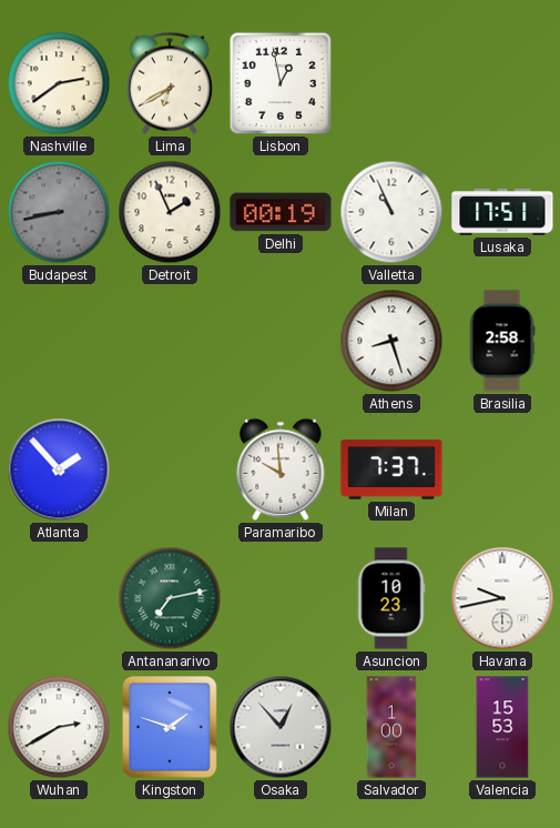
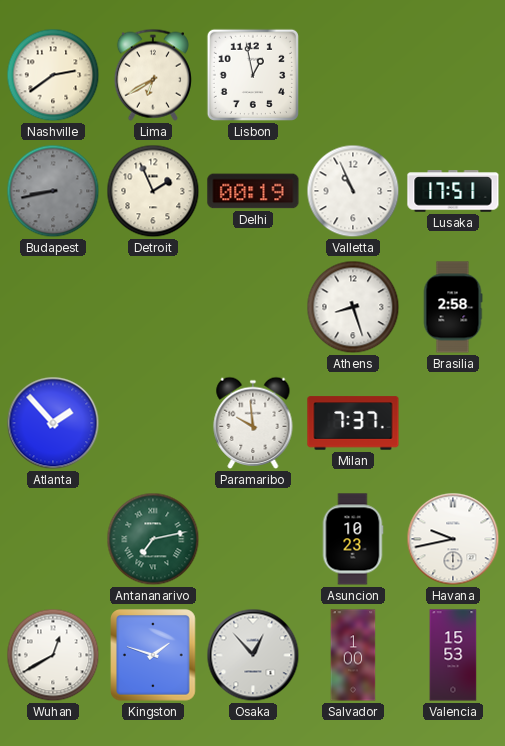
Wuhan: 2:40 -> 12:40
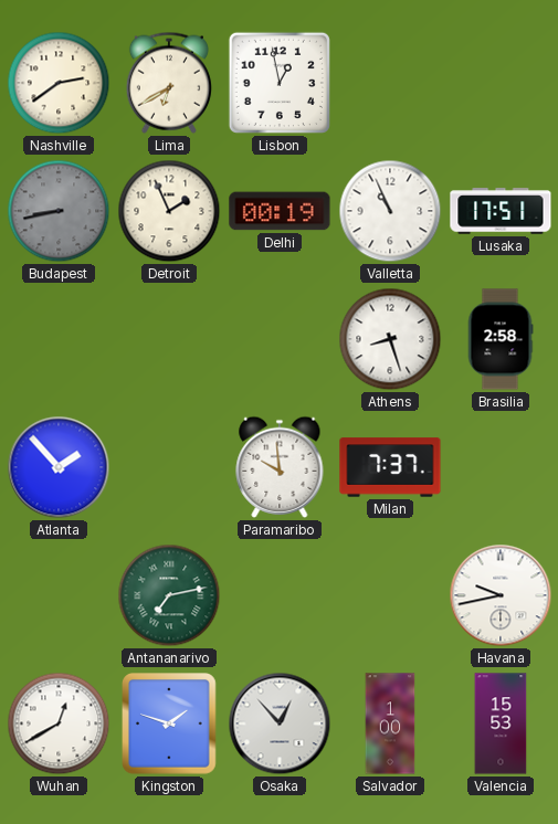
Asuncion: 10:23 -> none
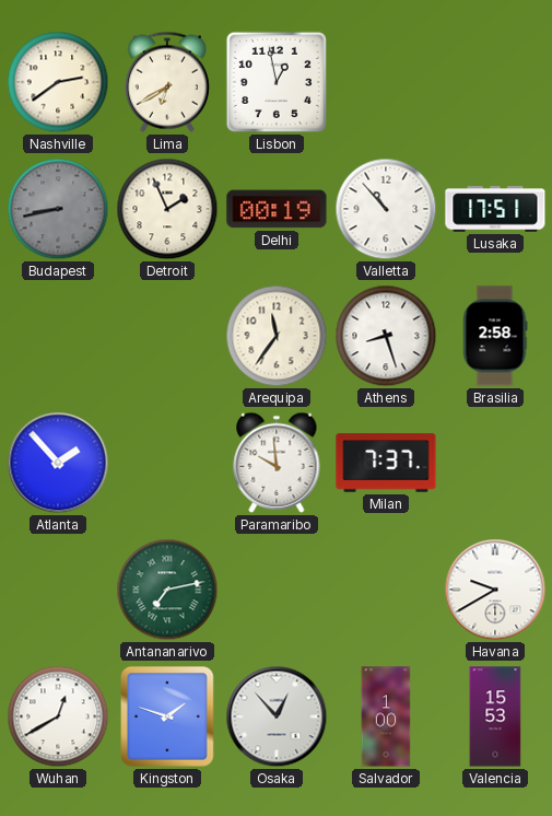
Valletta: 10:56 -> 10:53
Arequipa: none -> 11:36
Havana: 9:43 -> 9:40
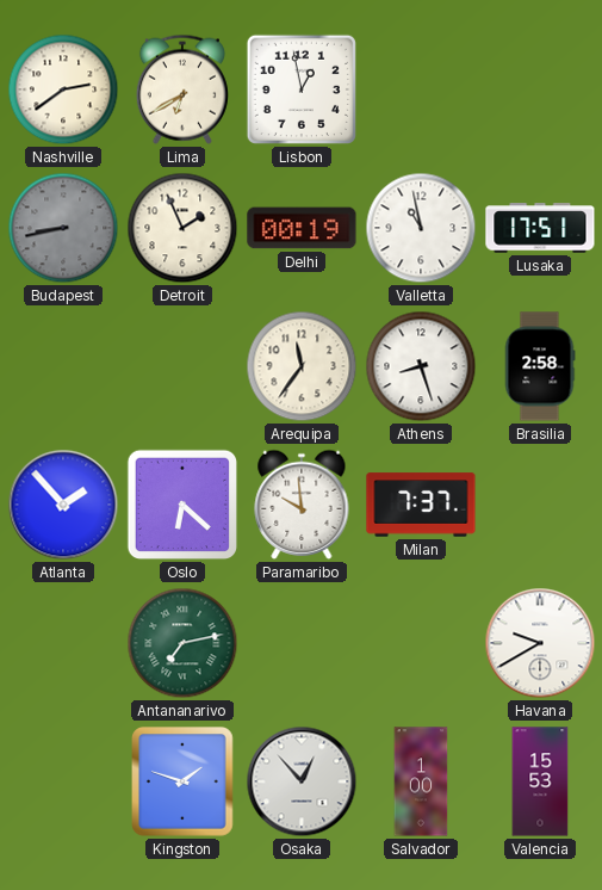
Valletta: 10:53 -> 10:58
Oslo: none -> 6:22
Wuhan: 12:40 -> none
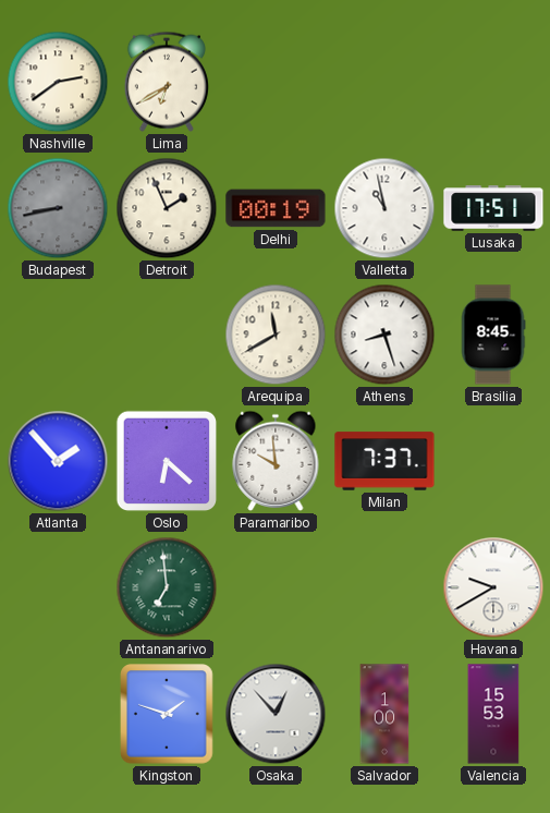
Lisbon: 12:58 -> none
Arequipa: 11:36 -> 11:40
Brasilia: 2:58 -> 8:45
Antananarivo: 7:13 -> 6:59
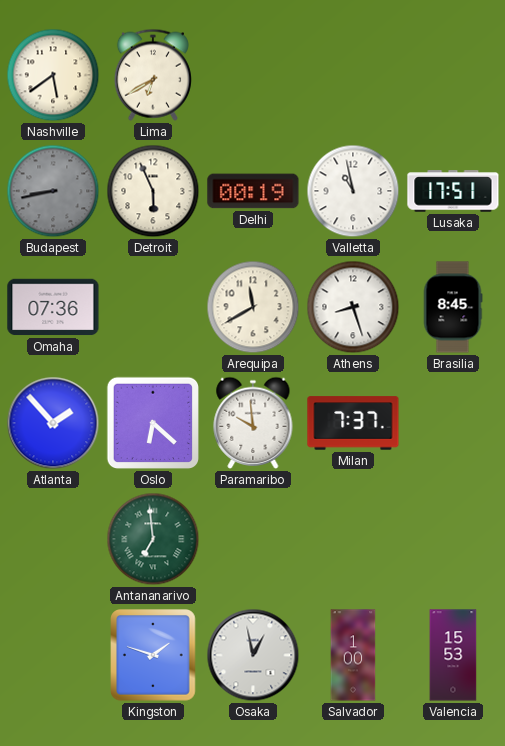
Nashville: 2:39 -> 5:39
Detroit: 1:56 -> 5:56
Omaha: none -> 07:36
Havana: 9:40 -> none
Osaka: 12:53 -> 12:58
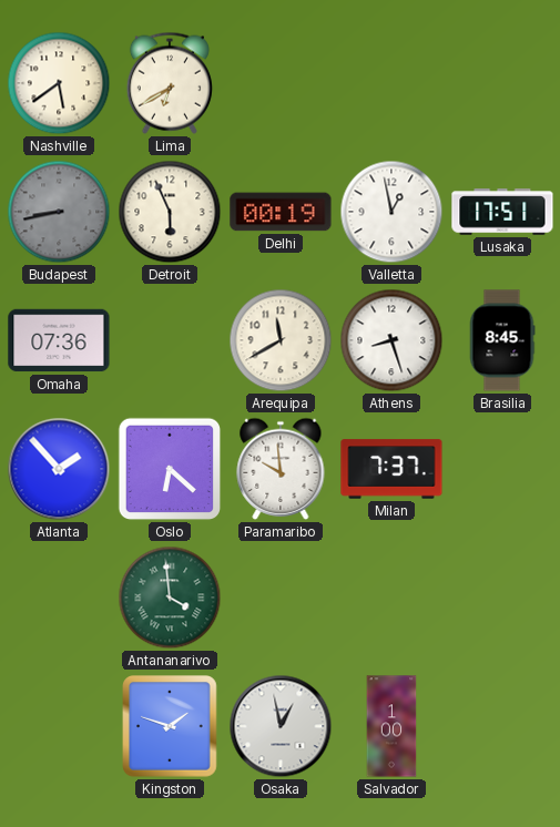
Valletta: 10:58 -> 12:58
Antananarivo: 6:59 -> 3:59
Valencia: 15:53 -> none
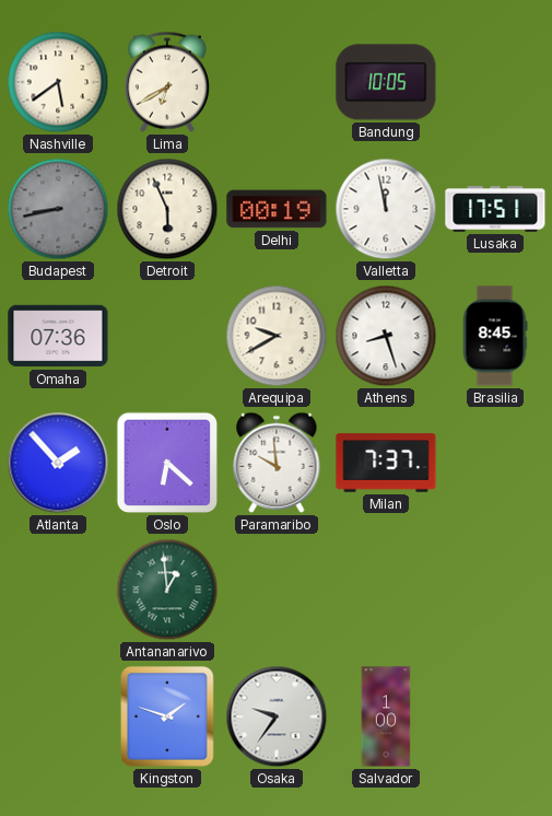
Bandung: none -> 10:05
Valletta: 12:58 -> 11:58
Arequipa: 11:40 -> 9:40
Antananarivo: 3:59 -> 12:59
Osaka: 12:58 -> 9:36
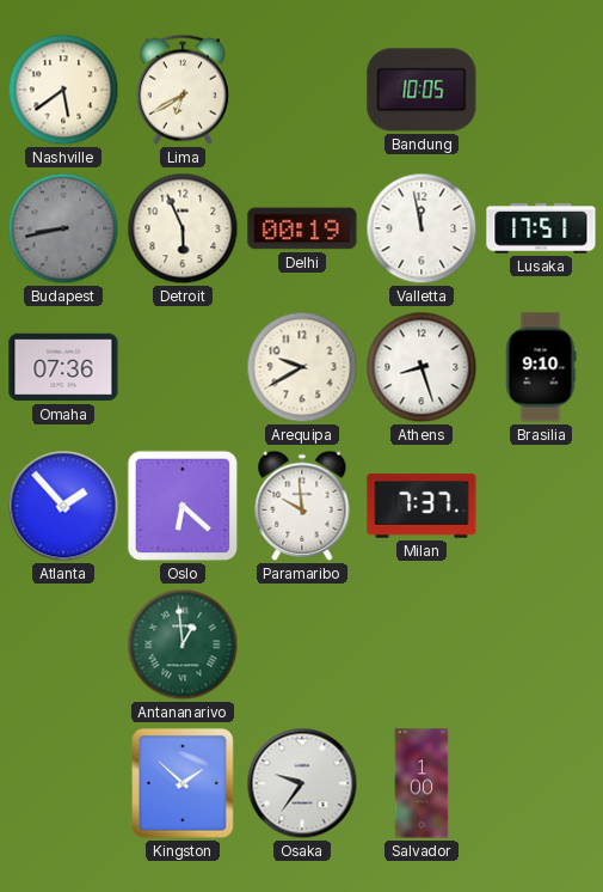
Brasilia: 8:45 -> 9:10
Kingston: 1:48 -> 1:52
